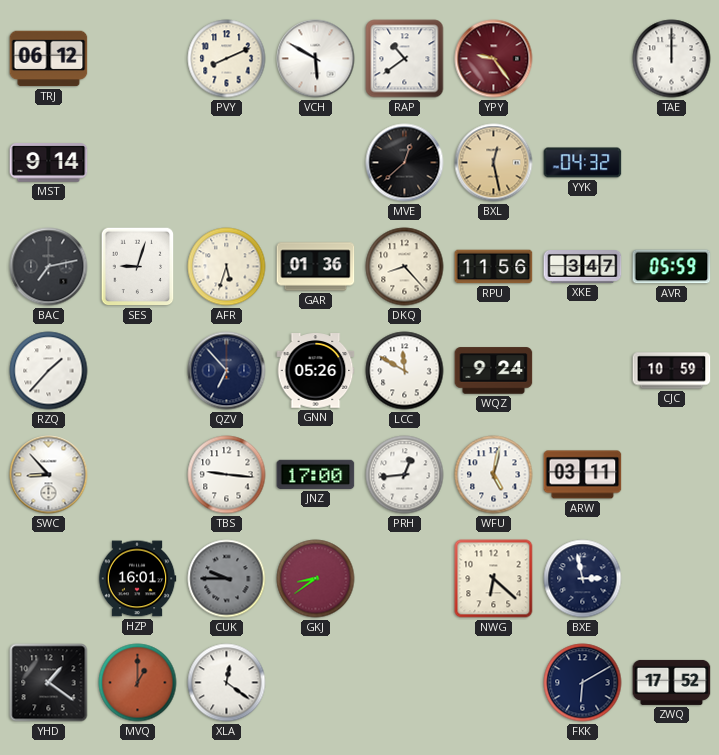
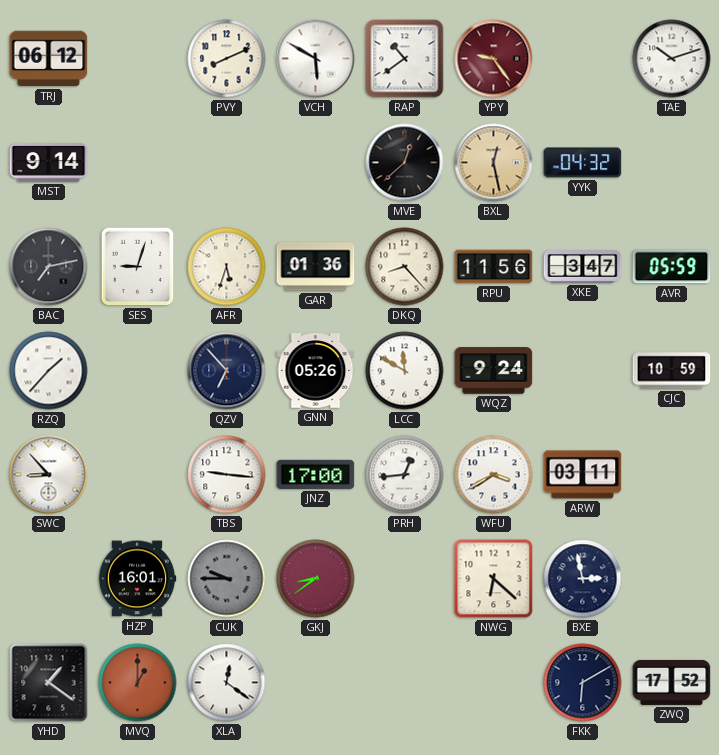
TAE: 12:00 -> 10:12
WFU: 5:02 -> 3:40
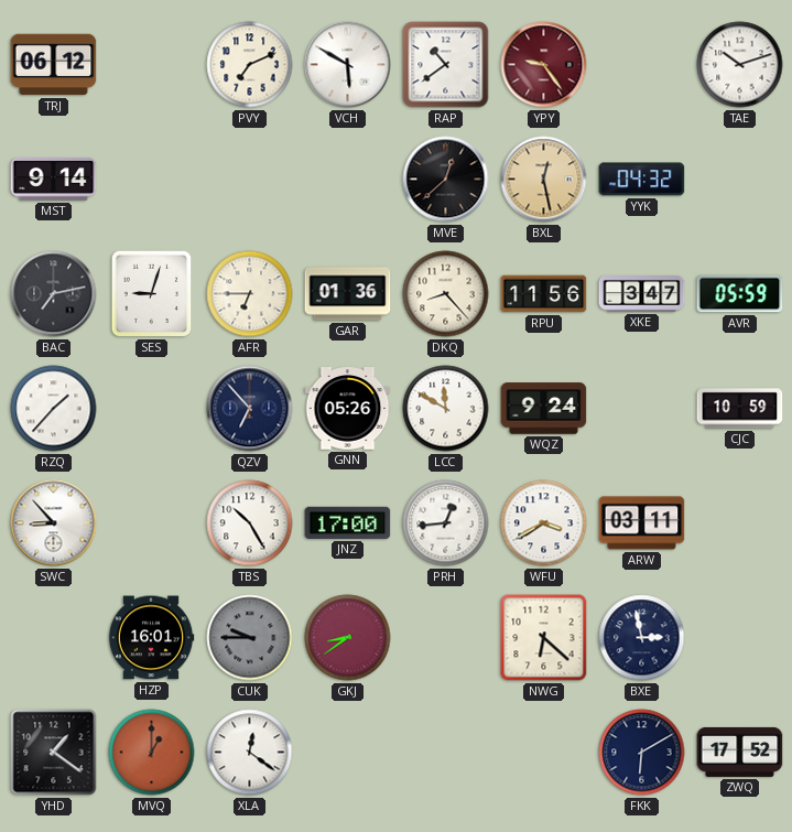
PVY: 8:11 -> 7:11
AFR: 5:33 -> 6:45
TBS: 9:16 -> 10:25
